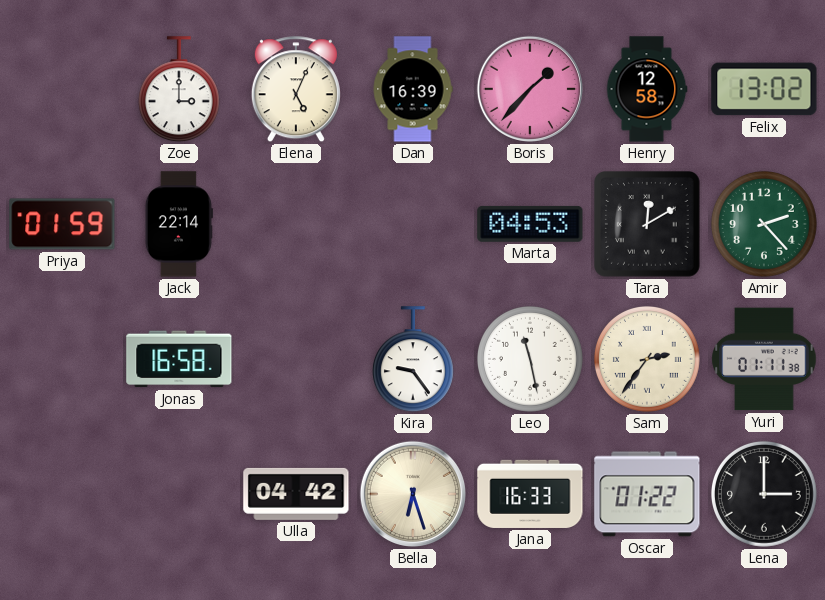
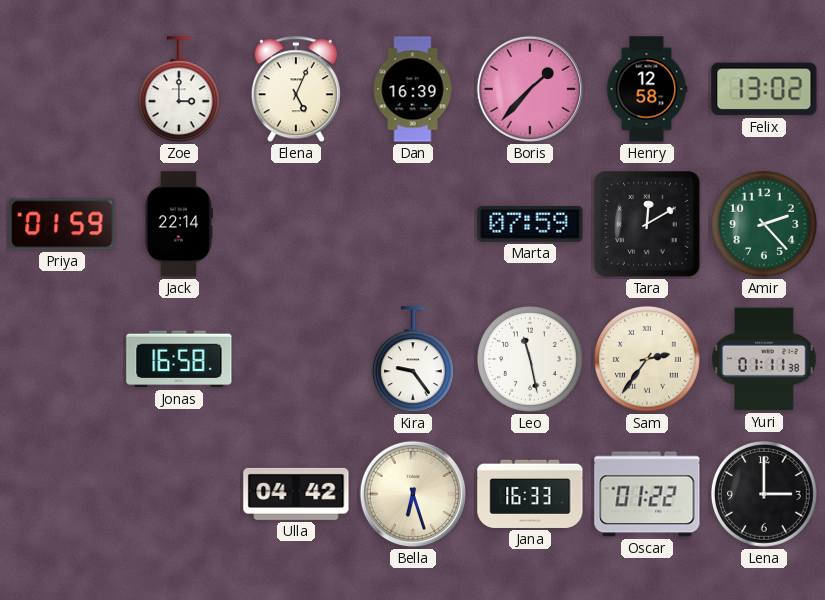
Marta: 04:53 -> 07:59
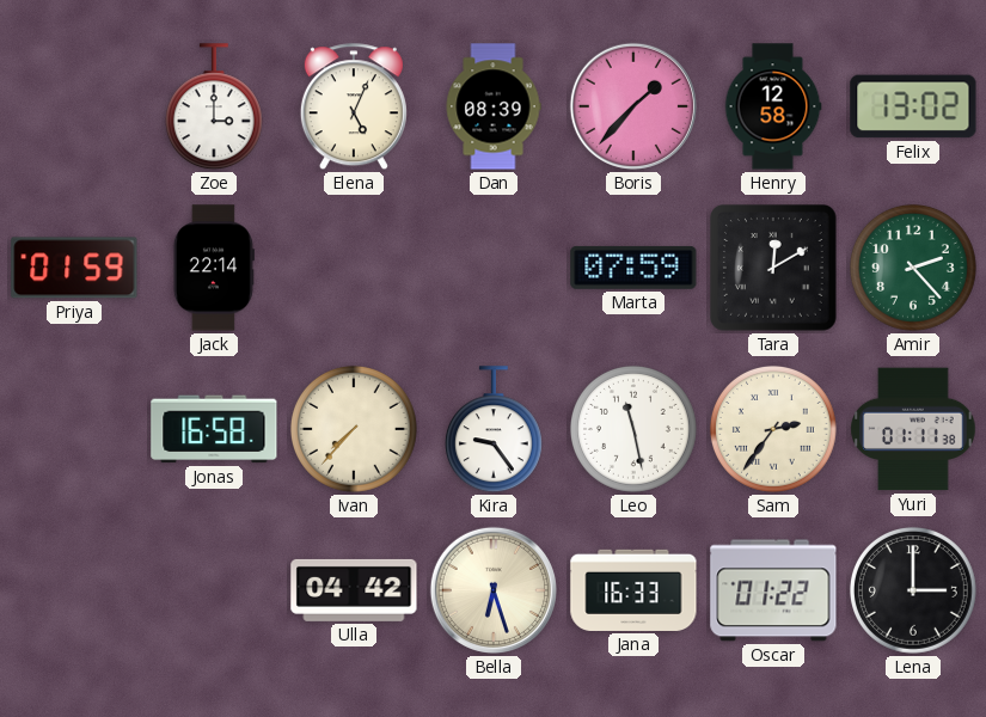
Dan: 16:39 -> 08:39
Ivan: none -> 7:37
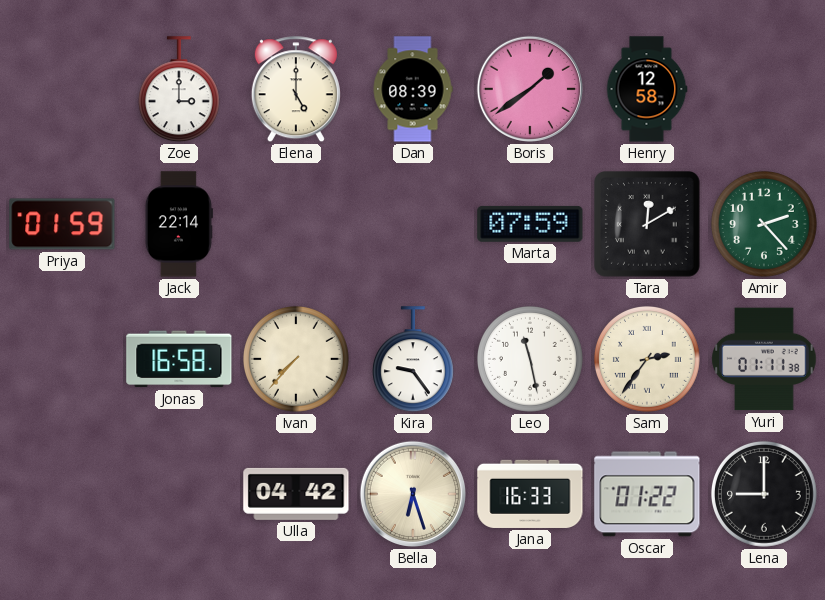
Elena: 5:04 -> 5:00
Boris: 1:37 -> 1:39
Felix: 13:02 -> none
Lena: 3:00 -> 9:00
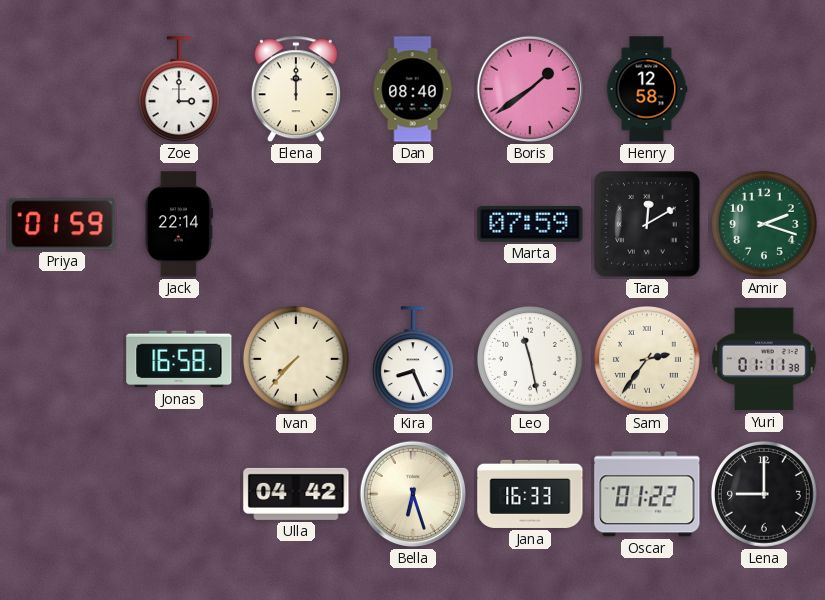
Elena: 5:00 -> 12:00
Dan: 08:39 -> 08:40
Amir: 2:23 -> 2:18
Kira: 9:24 -> 8:26
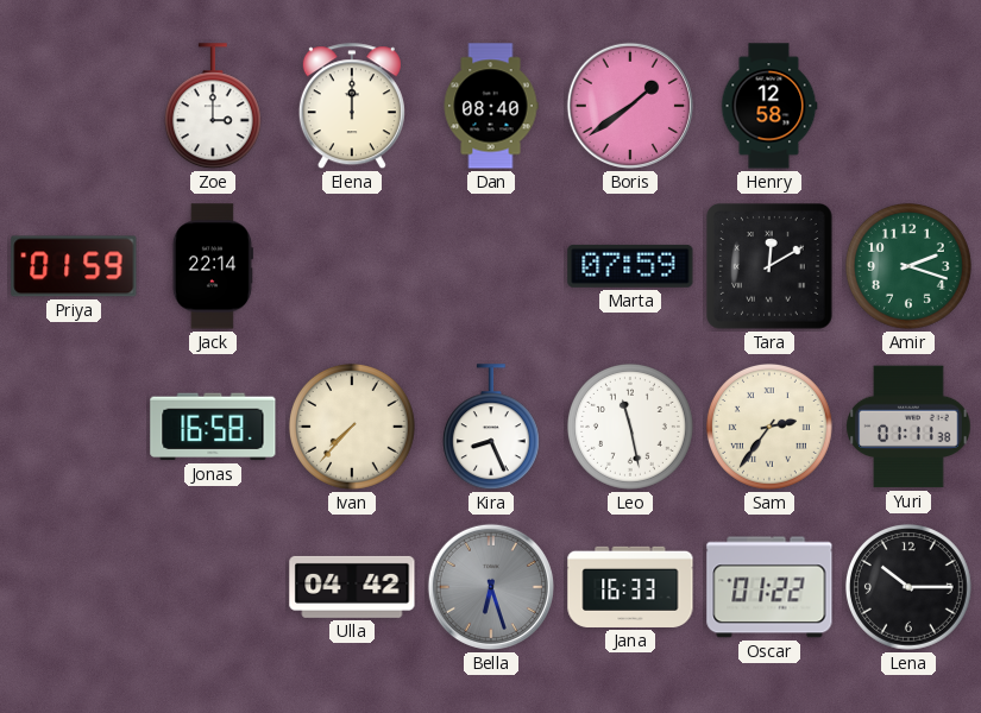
Bella dial: cream -> grey
Lena: 9:00 -> 10:15
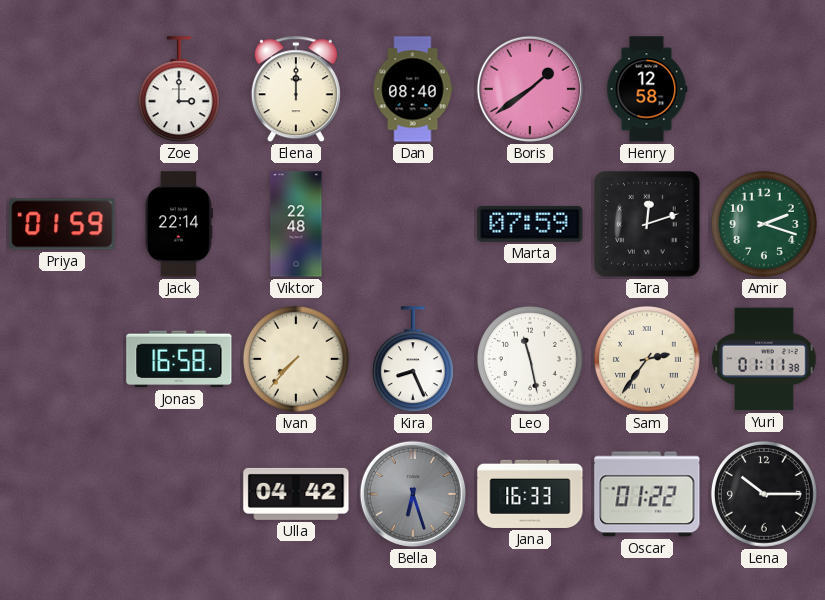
Viktor: none -> 22:48
Tara: 12:10 -> 12:12
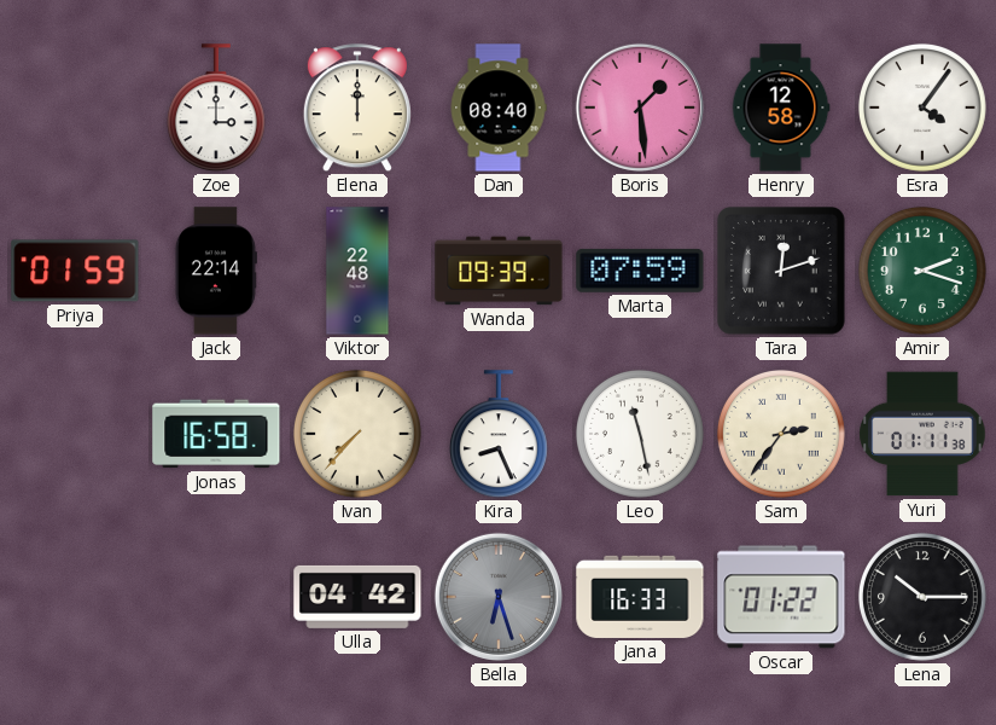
Boris: 1:39 -> 1:29
Esra: none -> 4:06
Wanda: none -> 09:39
